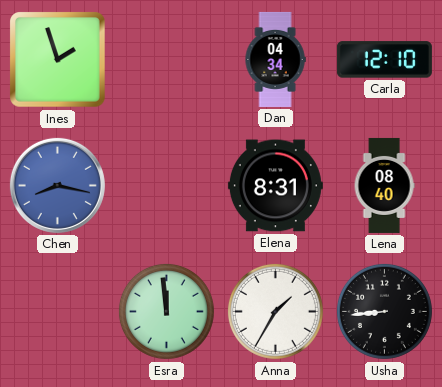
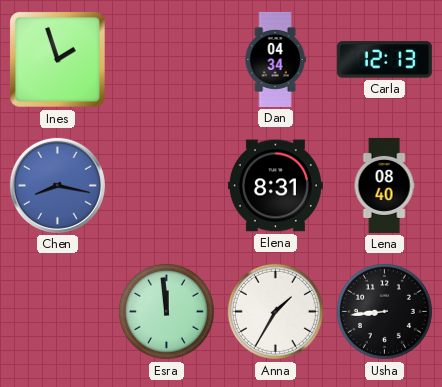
Carla: 12:10 -> 12:13
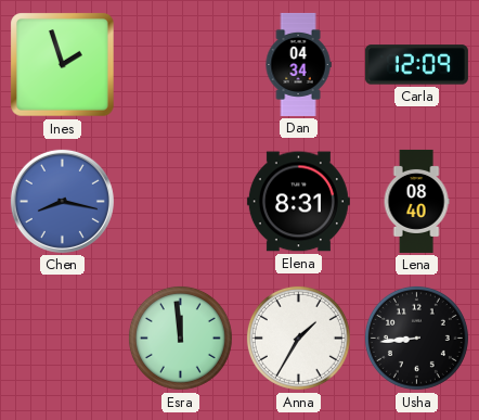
Carla: 12:13 -> 12:09
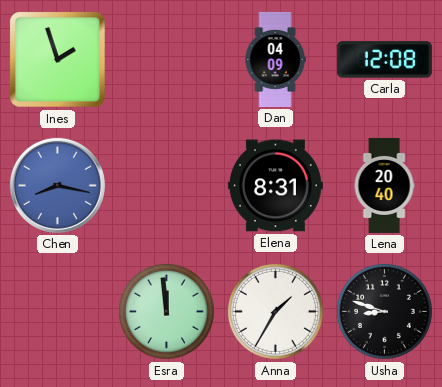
Dan: 04:34 -> 04:09
Carla: 12:09 -> 12:08
Lena: 08:40 -> 20:40
Usha: 8:44 -> 8:48
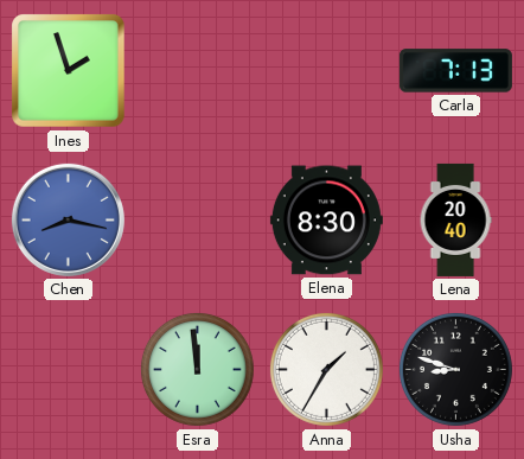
Dan: 04:09 -> none
Carla: 12:08 -> 7:13
Elena: 8:31 -> 8:30
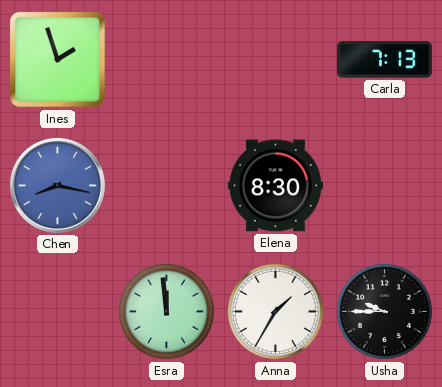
Lena: 20:40 -> none
Usha: 8:48 -> 9:45
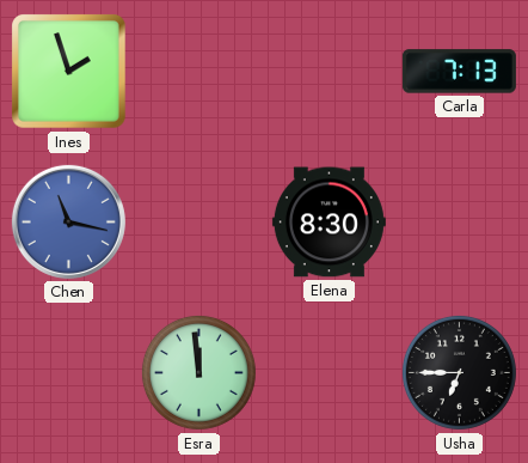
Chen: 8:17 -> 11:17
Anna: 1:35 -> none
Usha: 9:45 -> 6:45
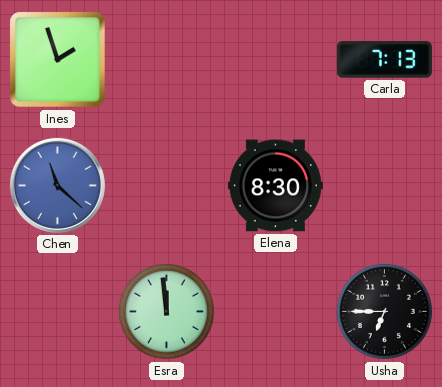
Chen: 11:17 -> 11:22
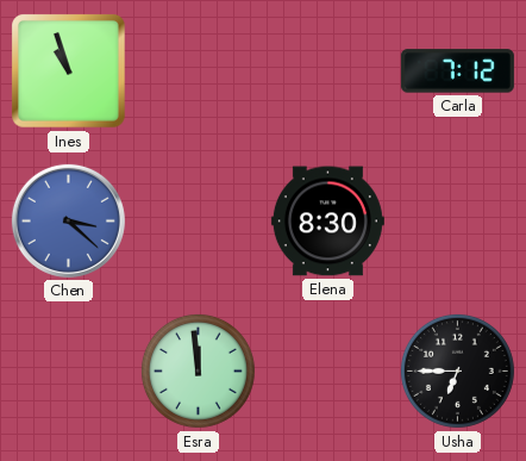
Ines: 1:57 -> 10:57
Carla: 7:13 -> 7:12
Chen: 11:22 -> 3:22
